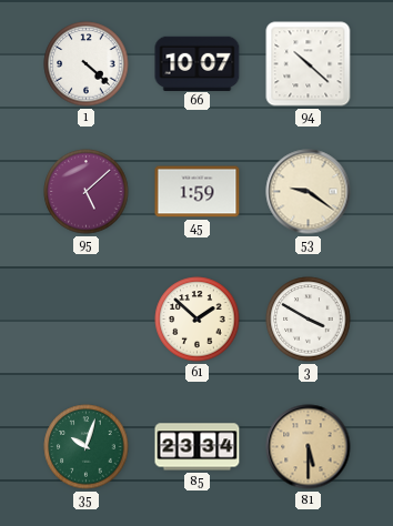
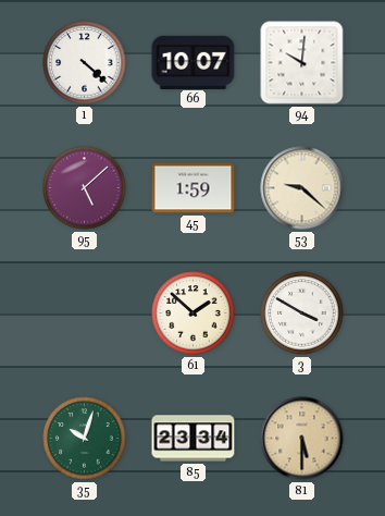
94: 10:22 -> 10:01
53: 9:21 -> 9:22
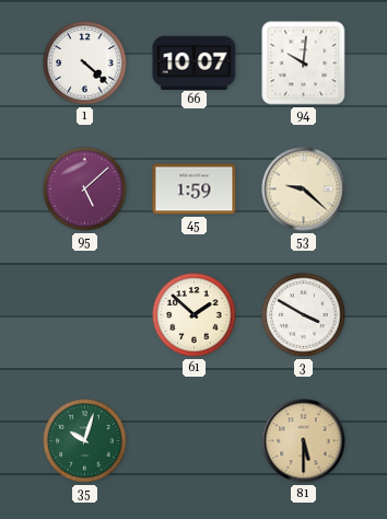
85: 23:34 -> none
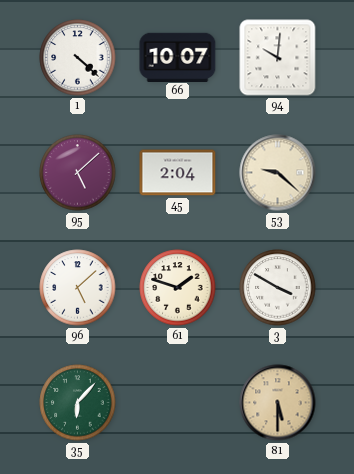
45: 1:59 -> 2:04
96: none -> 5:08
61: 1:52 -> 1:48
35: 10:03 -> 6:07
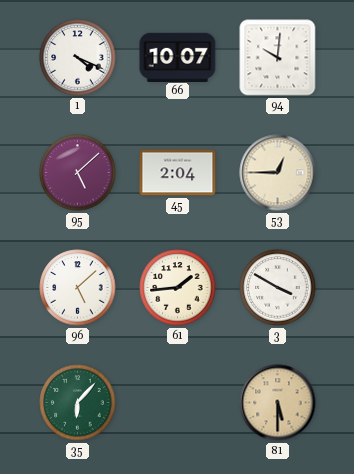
1: 4:22 -> 4:19
53: 9:22 -> 12:45
61: 1:48 -> 1:44
